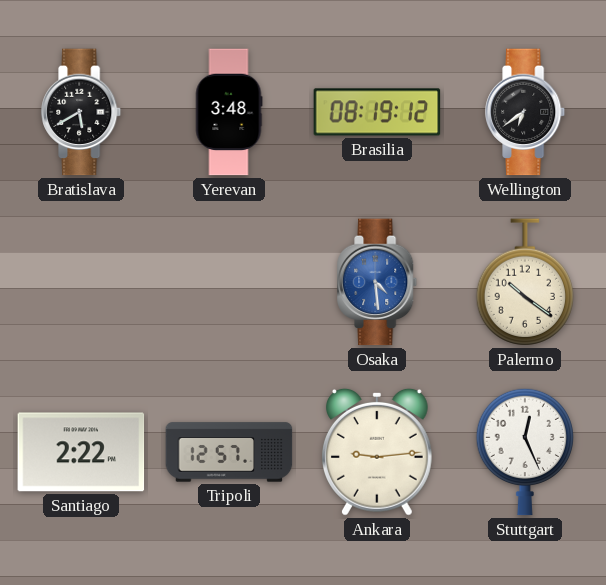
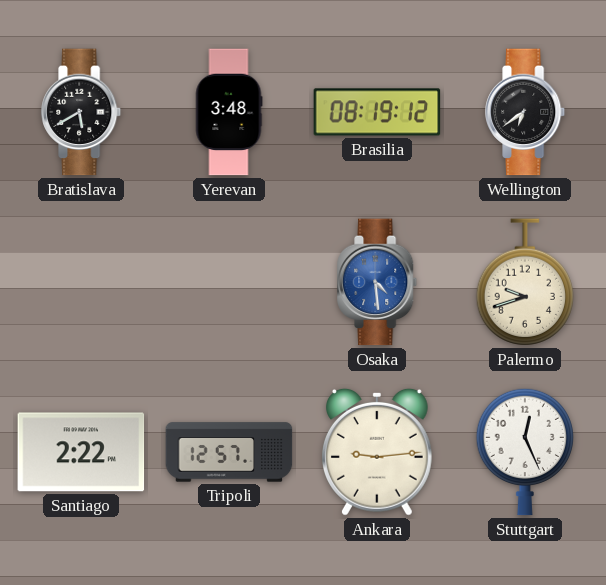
Palermo: 10:21 -> 9:42
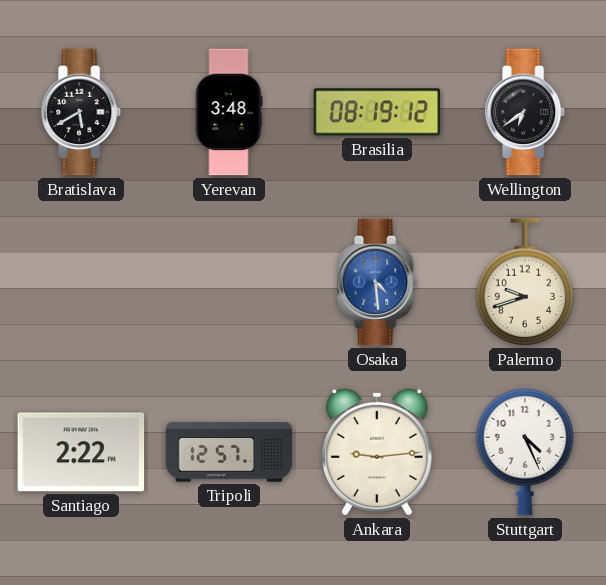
Stuttgart: 12:26 -> 4:26
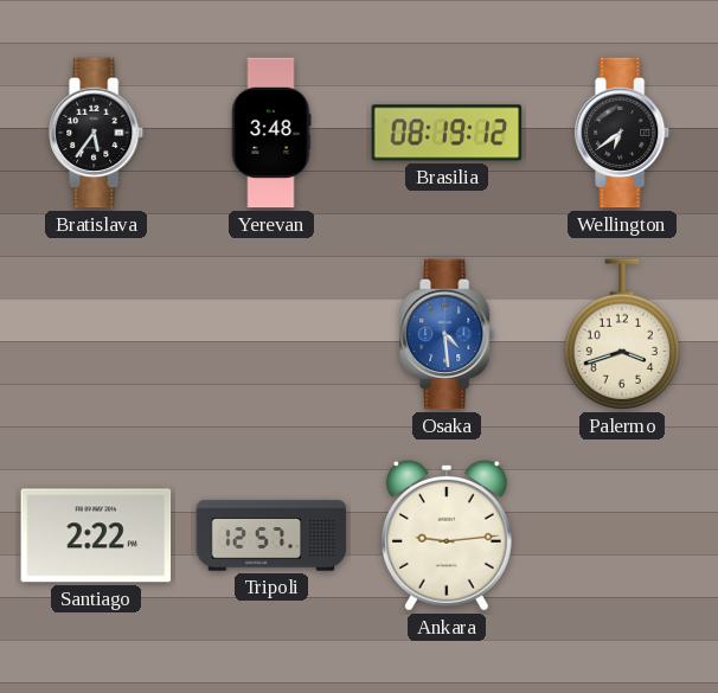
Bratislava: 5:40 -> 5:36
Palermo: 9:42 -> 3:42
Stuttgart: 4:26 -> none
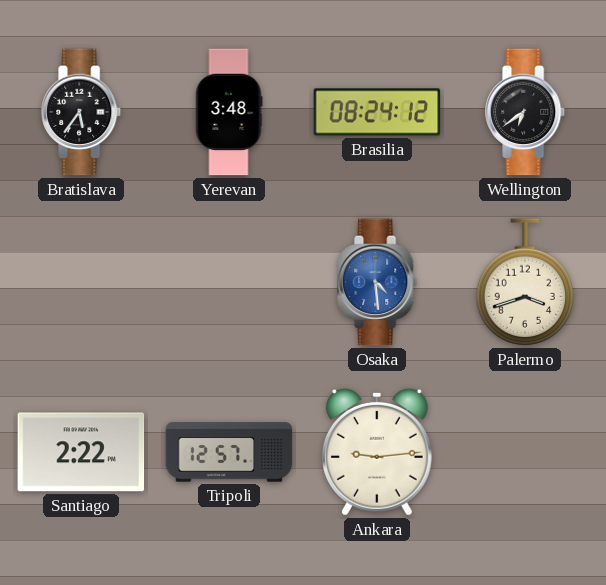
Brasilia: 08:19 -> 08:24
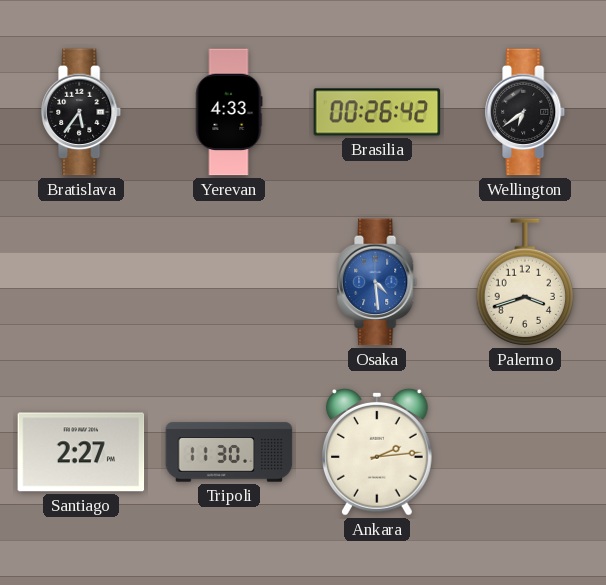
Yerevan: 3:48 -> 4:33
Brasilia: 08:24 -> 00:26
Santiago: 2:22 -> 2:27
Tripoli: 12:57 -> 11:30
Ankara: 9:14 -> 2:14
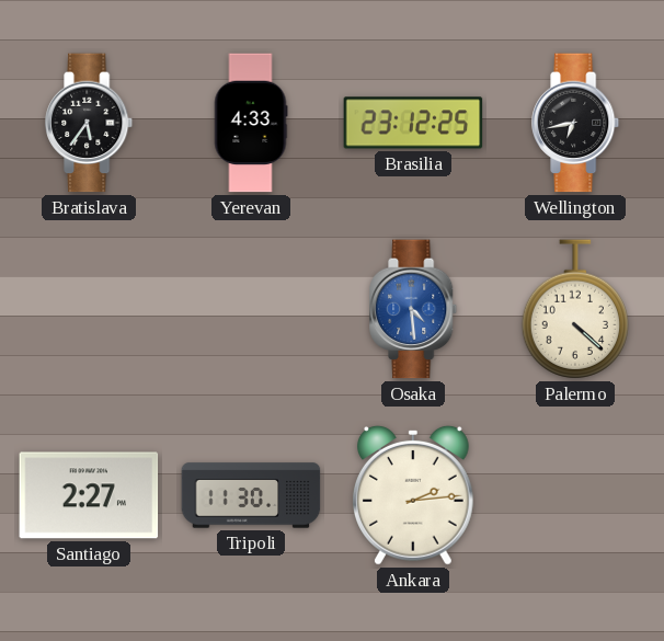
Brasilia: 00:26 -> 23:12
Wellington: 6:39 -> 6:43
Palermo: 3:42 -> 4:22
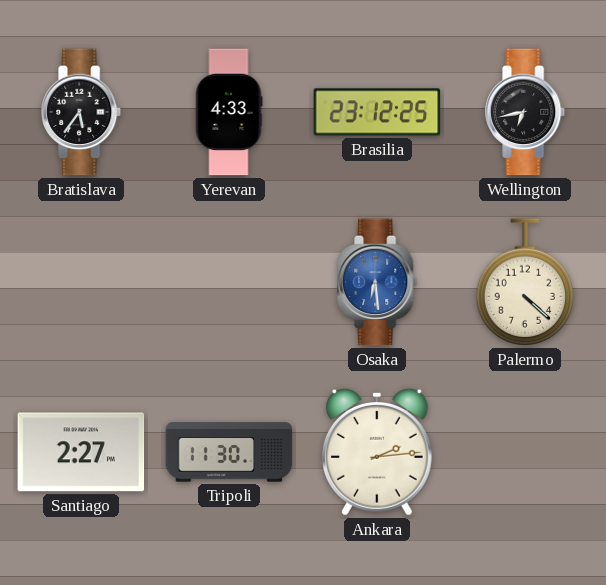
Osaka: 4:29 -> 6:29
